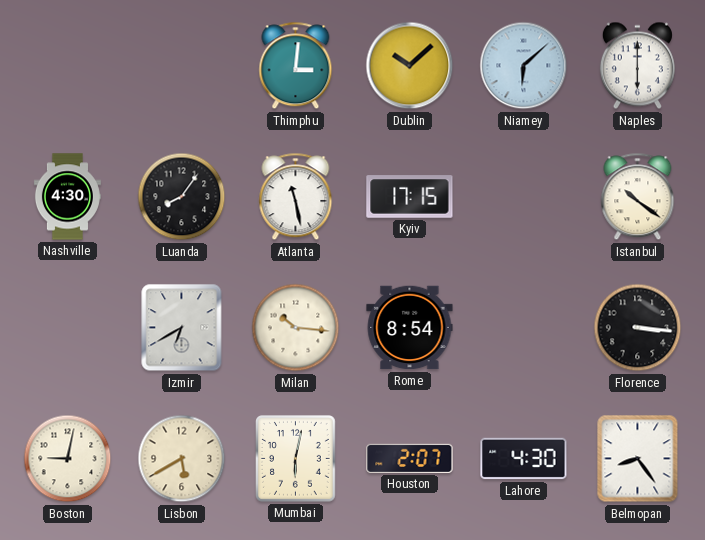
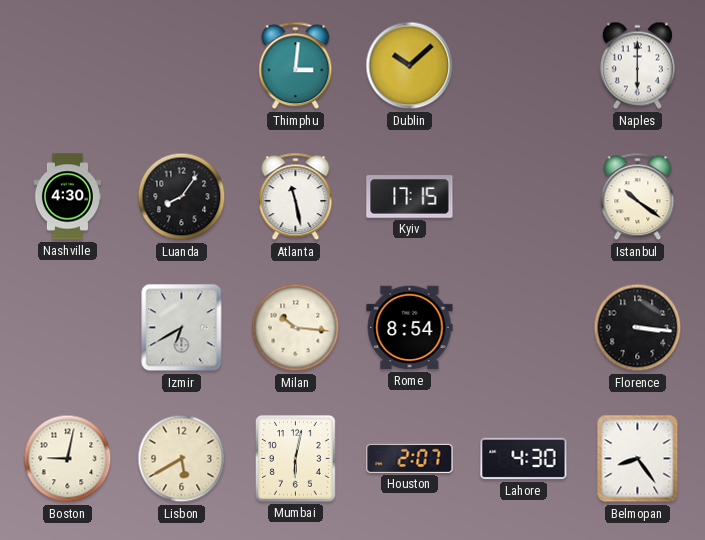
Niamey: 6:08 -> none
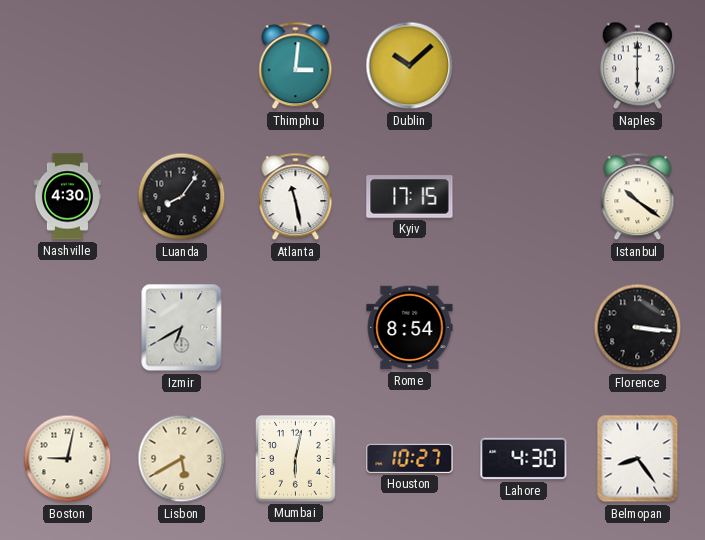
Milan: 10:16 -> none
Houston: 2:07 -> 10:27
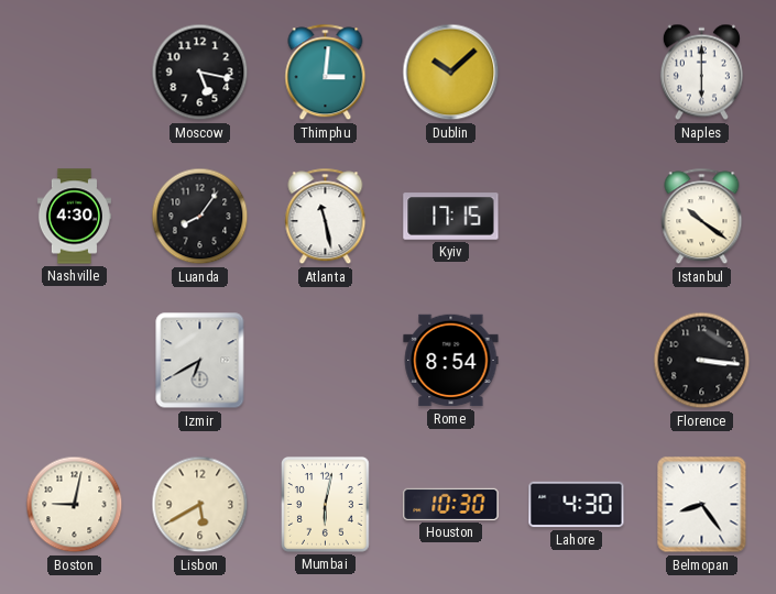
Moscow: none -> 5:17
Houston: 10:27 -> 10:30
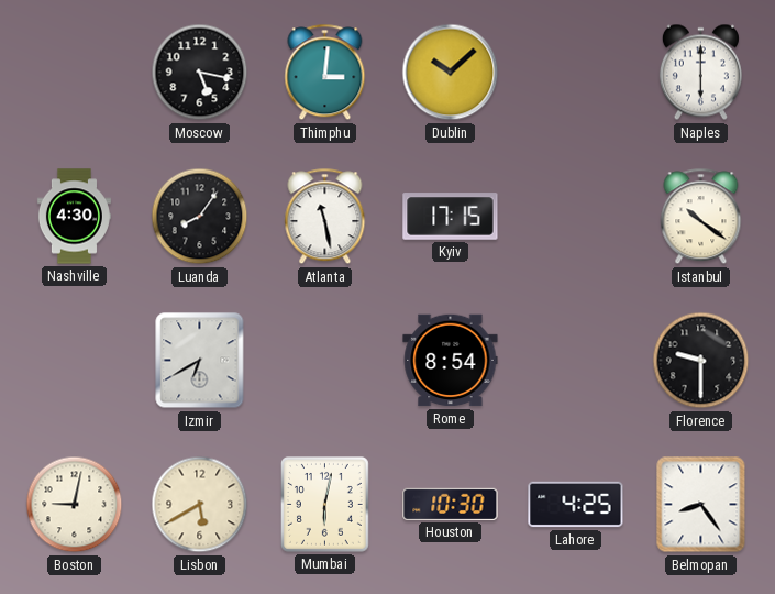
Florence: 3:16 -> 9:30
Lahore: 4:30 -> 4:25
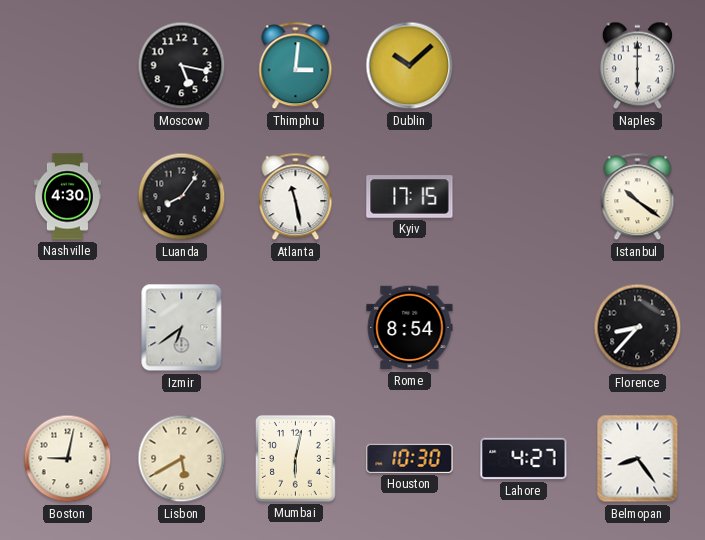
Izmir: 6:40 -> 6:39
Florence: 9:30 -> 8:37
Lahore: 4:25 -> 4:27
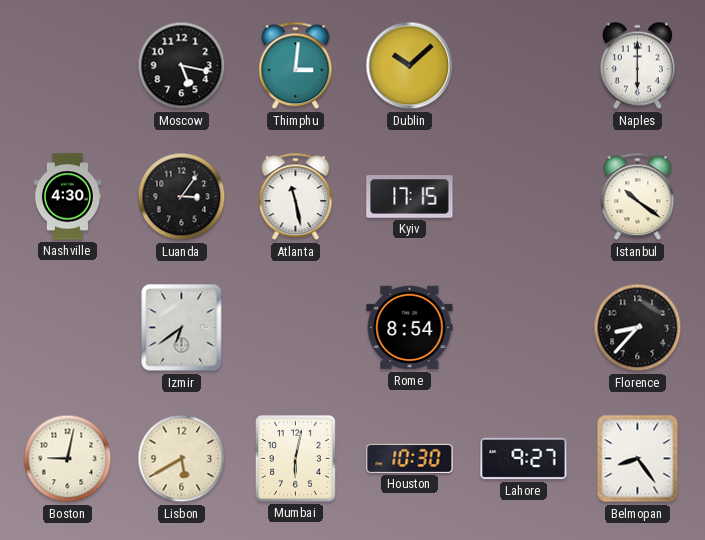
Luanda: 8:06 -> 3:06
Lahore: 4:27 -> 9:27
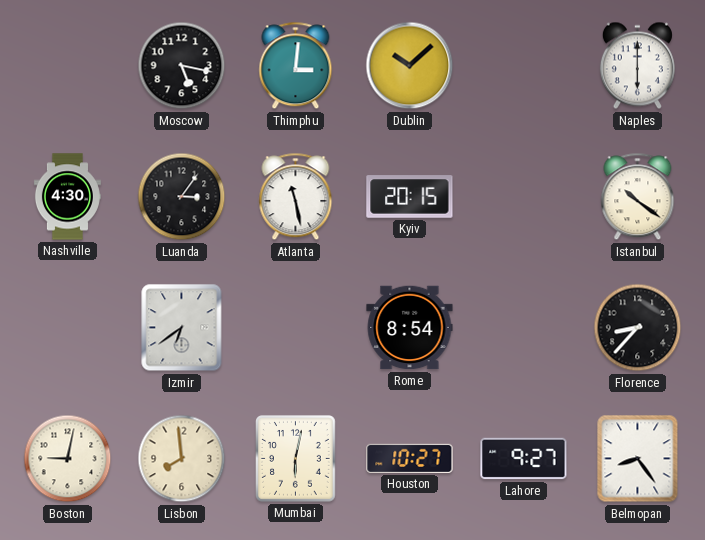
Kyiv: 17:15 -> 20:15
Lisbon: 5:40 -> 7:59
Houston: 10:30 -> 10:27
